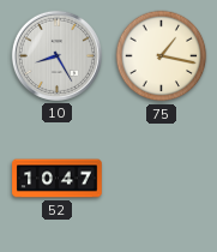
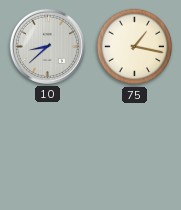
10: 8:25 -> 8:38
52: 10:47 -> none
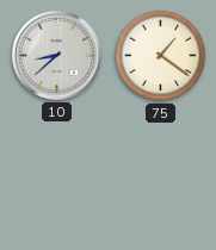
75: 1:17 -> 1:21
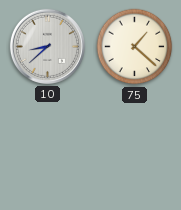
75: 1:21 -> 1:22
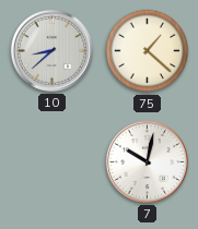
7: none -> 10:02
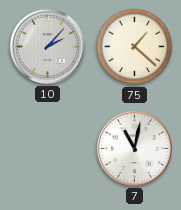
10: 8:38 -> 2:07
7: 10:02 -> 11:02
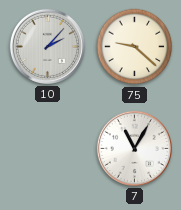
75: 1:22 -> 9:22
7: 11:02 -> 11:05
